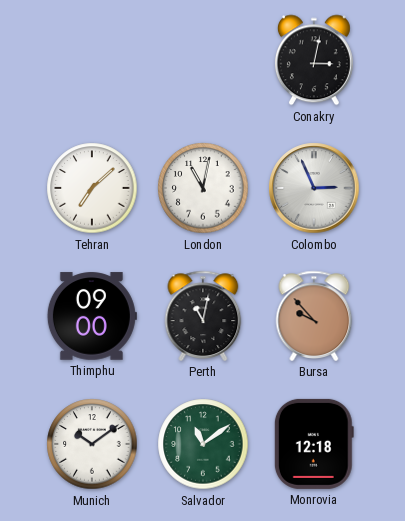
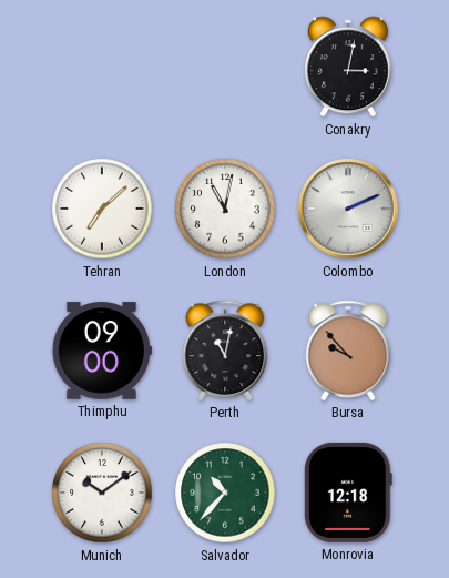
Colombo: 2:56 -> 2:11
Salvador: 11:09 -> 10:37
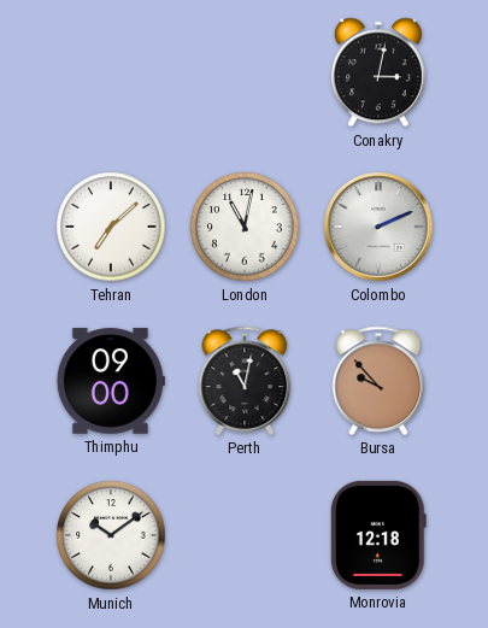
Salvador: 10:37 -> none
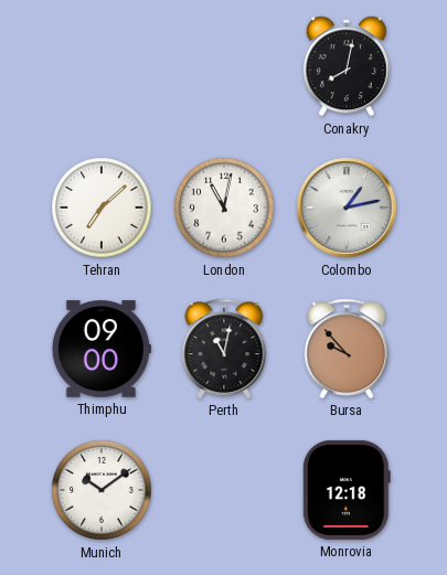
Conakry: 3:02 -> 8:02
Colombo: 2:11 -> 1:13
